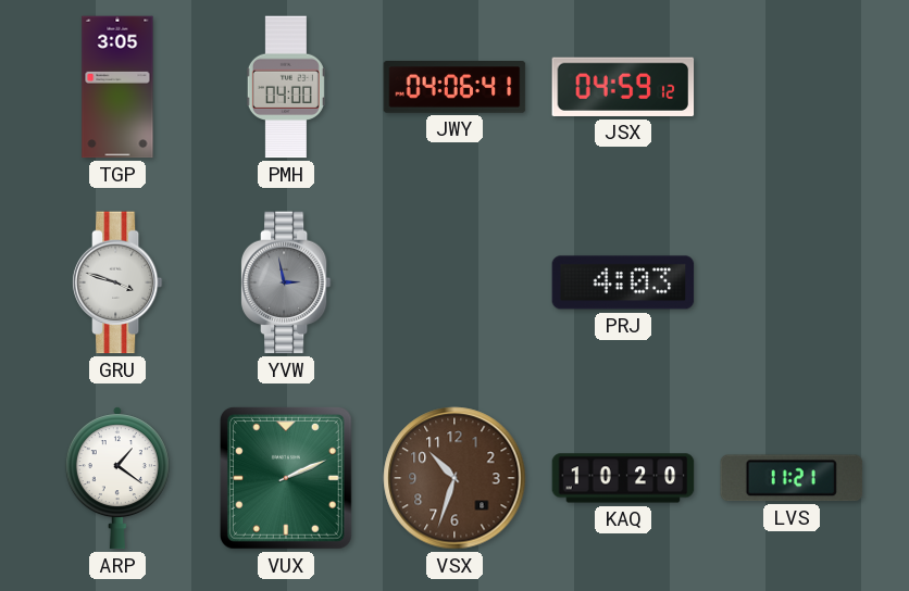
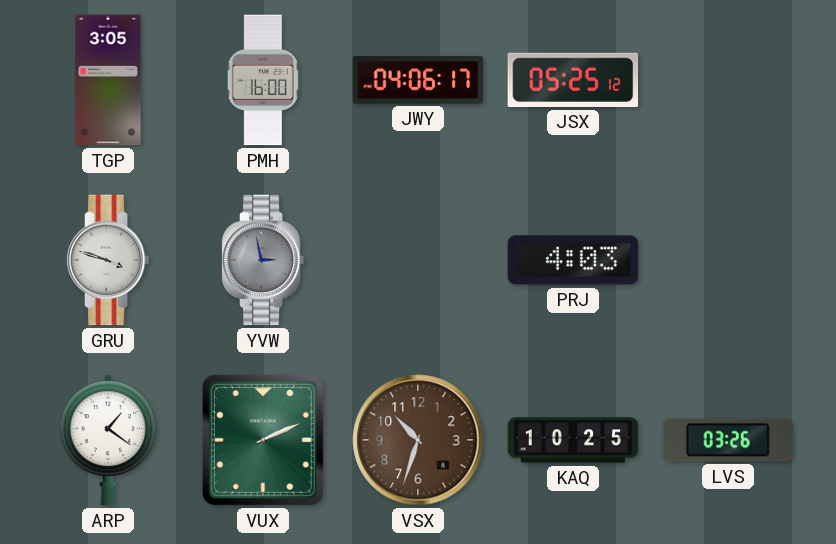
PMH: 04:00 -> 16:00
JWY: 04:06:41 -> 04:06:17
JSX: 04:59 -> 05:25
KAQ: 10:20 -> 10:25
LVS: 11:21 -> 03:26
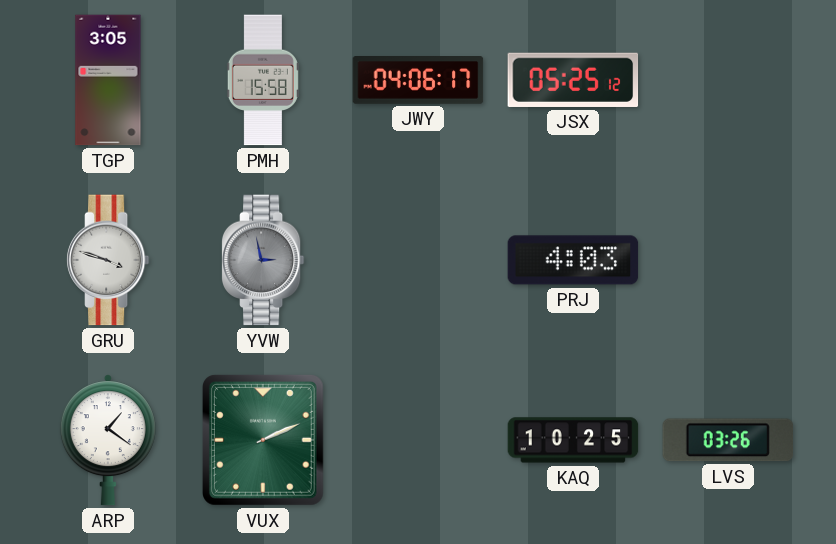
PMH: 16:00 -> 15:58
VSX: 10:33 -> none
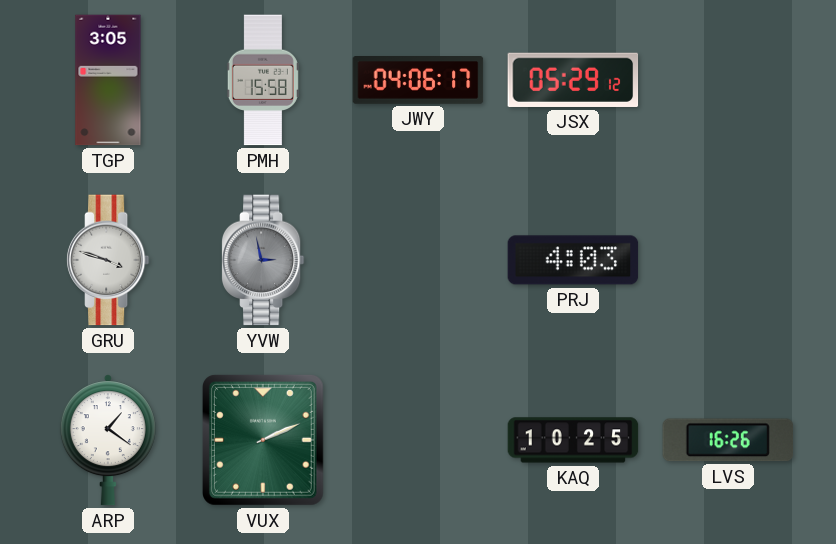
JSX: 05:25 -> 05:29
LVS: 03:26 -> 16:26
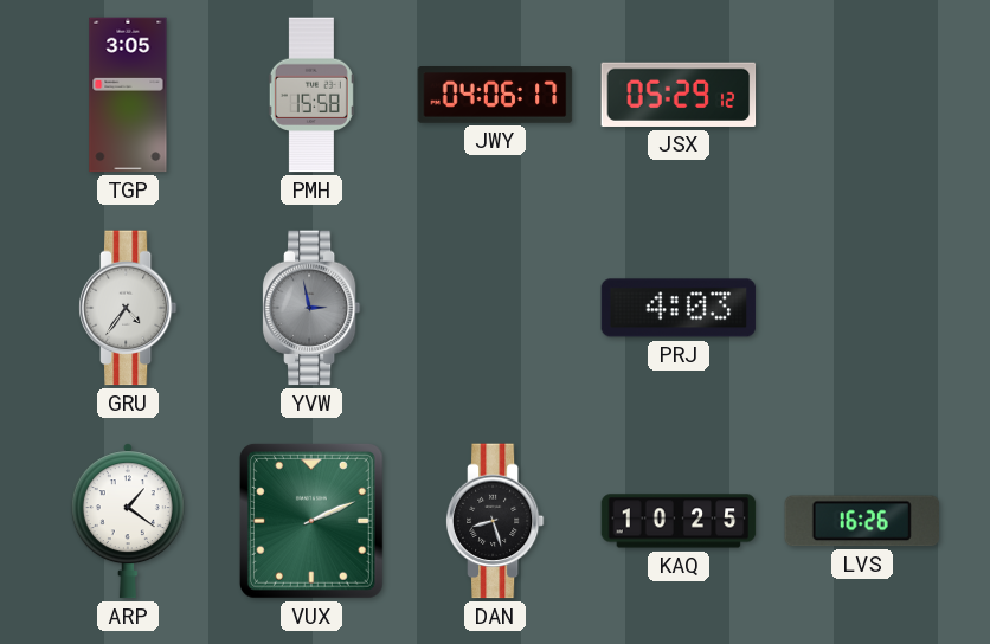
GRU: 3:48 -> 4:36
DAN: none -> 8:27
